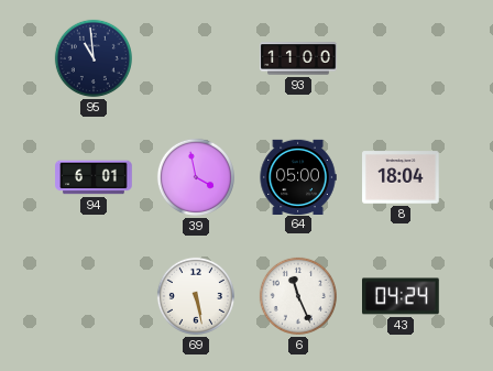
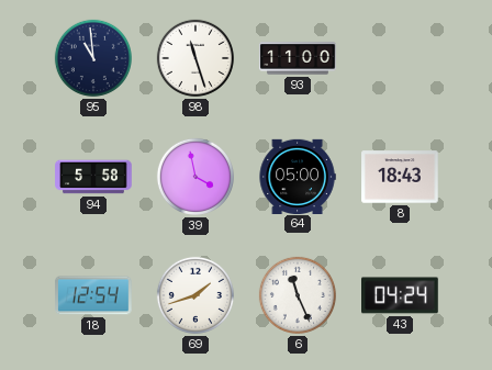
98: none -> 11:27
94: 6:01 -> 5:58
8: 18:04 -> 18:43
18: none -> 12:54
69: 5:28 -> 1:42
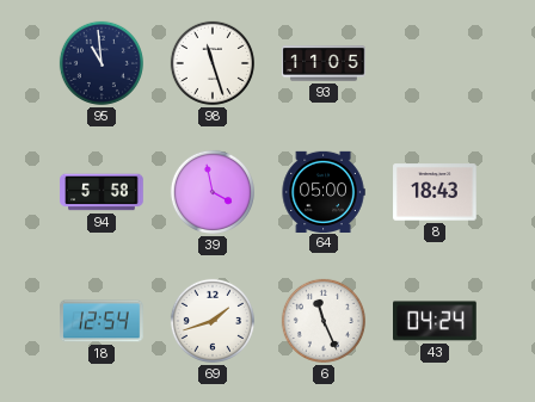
93: 11:00 -> 11:05
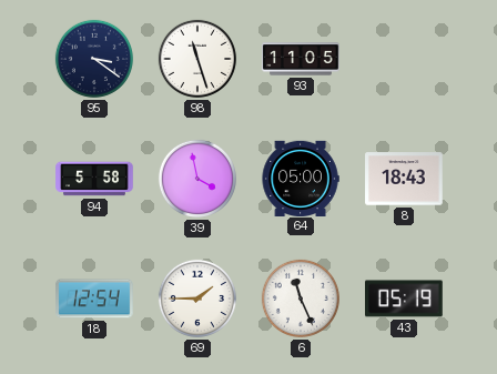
95: 10:59 -> 3:21
69: 1:42 -> 1:45
43: 04:24 -> 05:19
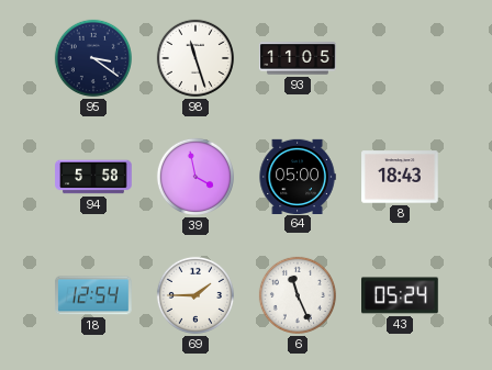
43: 05:19 -> 05:24
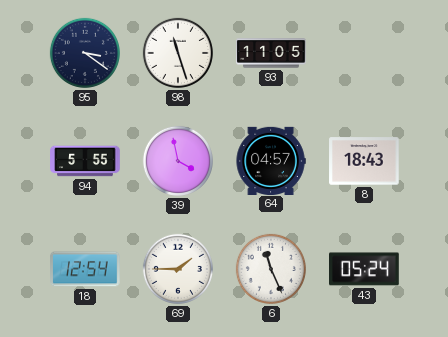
94: 5:58 -> 5:55
64: 05:00 -> 04:57
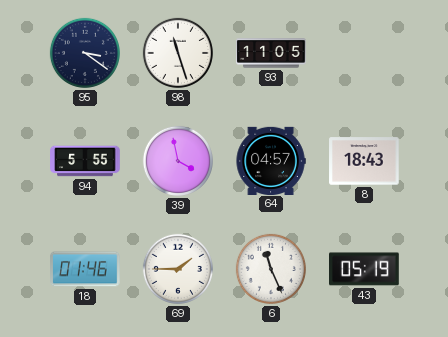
18: 12:54 -> 01:46
43: 05:24 -> 05:19
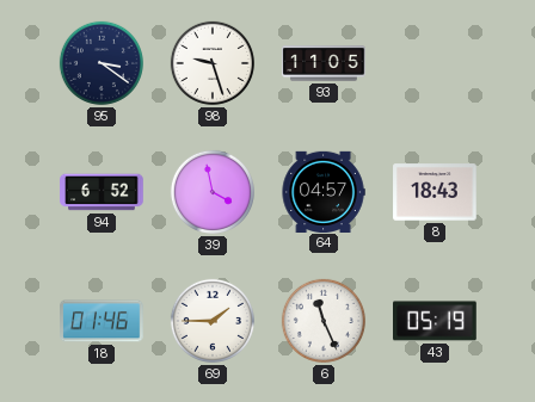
98: 11:27 -> 9:27
94: 5:55 -> 6:52
